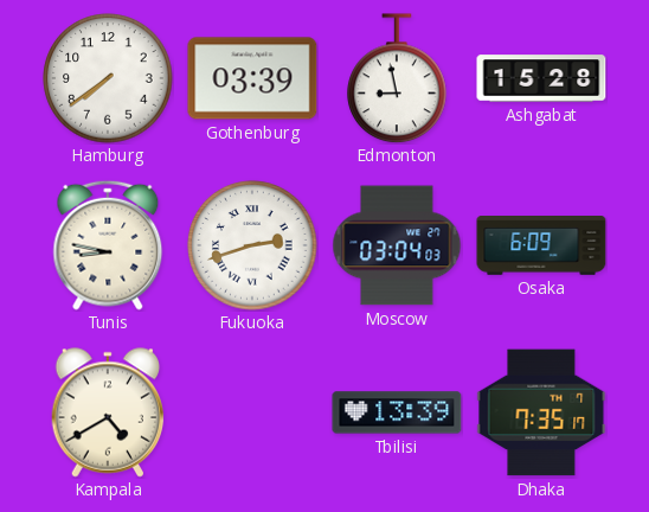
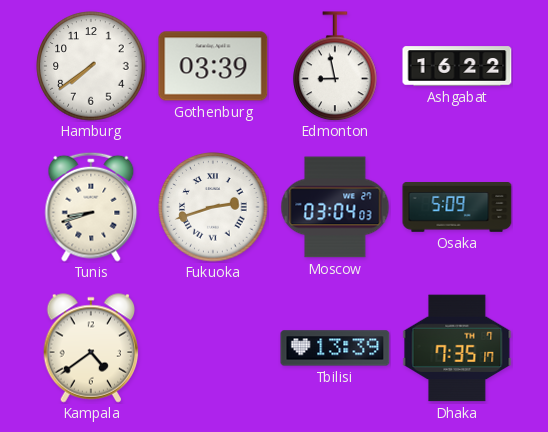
Ashgabat: 15:28 -> 16:22
Tunis: 8:47 -> 8:42
Osaka: 6:09 -> 5:09
Kampala: 4:40 -> 4:39
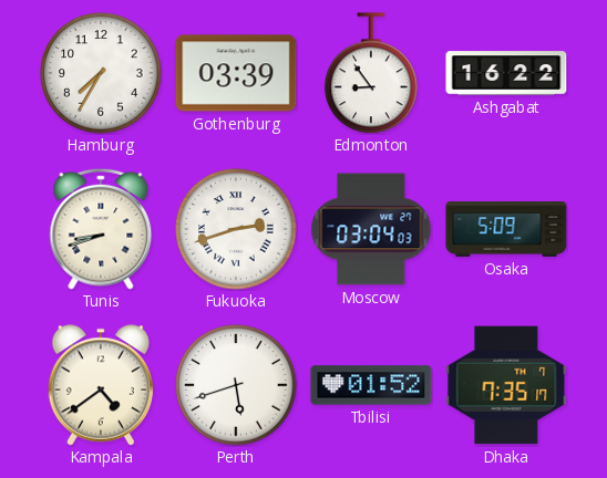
Hamburg: 7:39 -> 7:35
Edmonton: 8:58 -> 8:54
Perth: none -> 5:42
Tbilisi: 13:39 -> 01:52
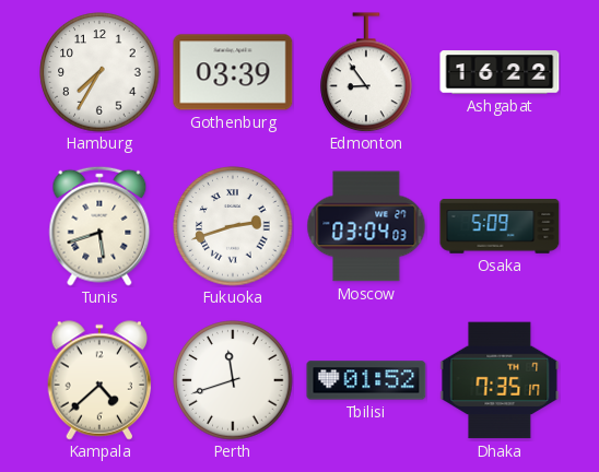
Tunis: 8:42 -> 5:42
Kampala: 4:39 -> 4:38
Perth: 5:42 -> 11:42
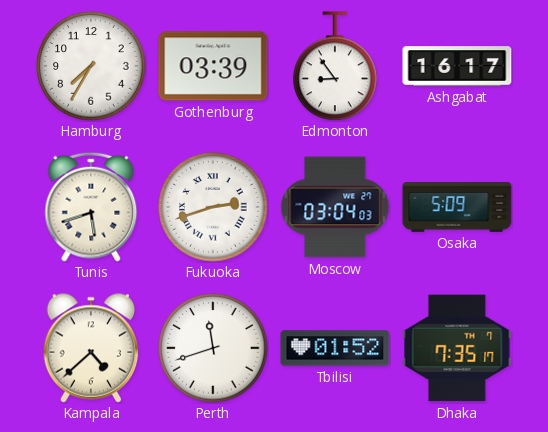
Ashgabat: 16:22 -> 16:17
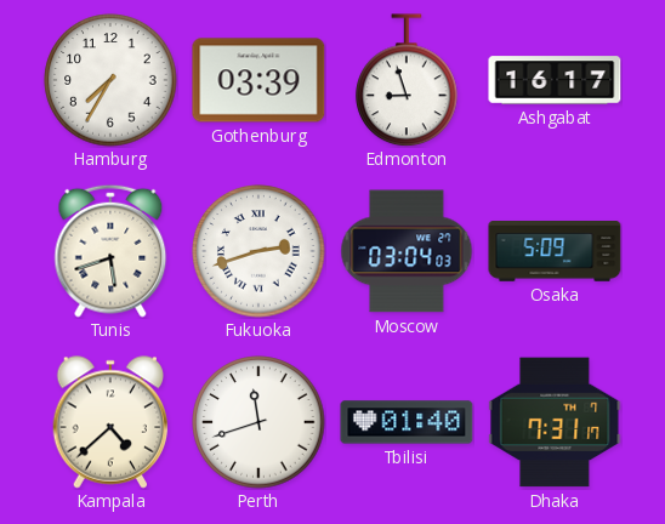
Edmonton: 8:54 -> 8:57
Tbilisi: 01:52 -> 01:40
Dhaka: 7:35 -> 7:31
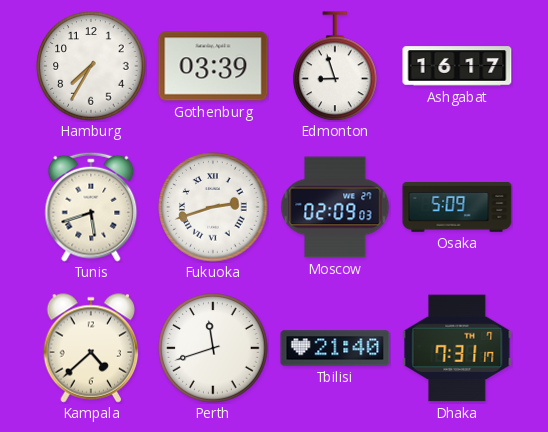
Moscow: 03:04 -> 02:09
Tbilisi: 01:40 -> 21:40
